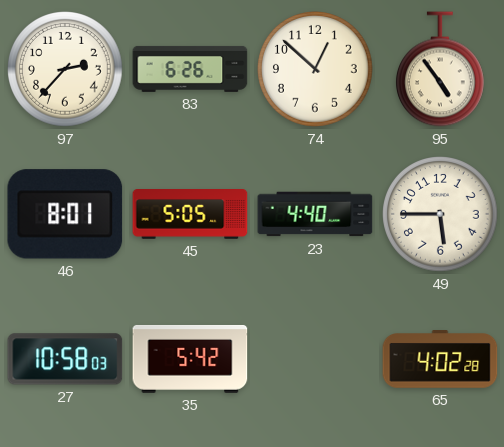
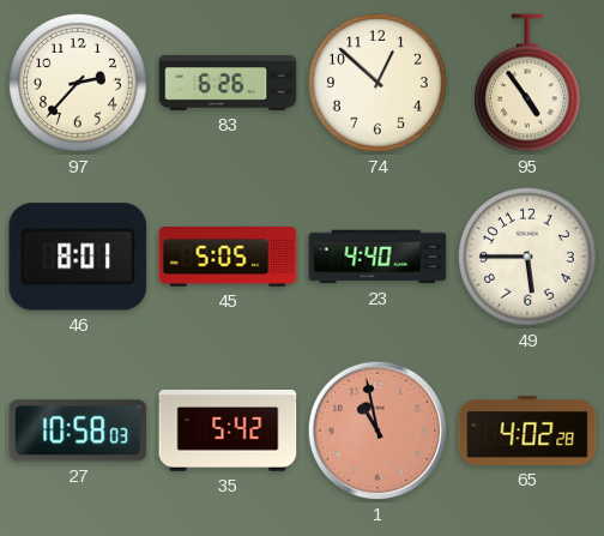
1: none -> 10:58
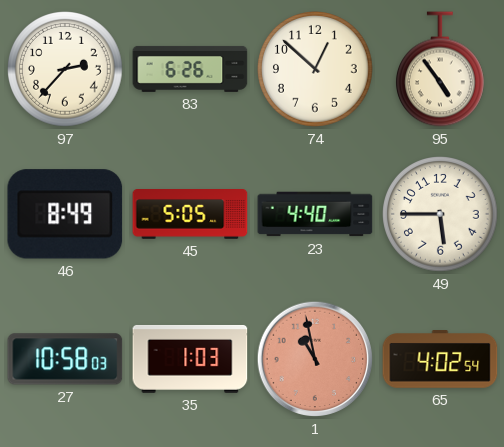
46: 8:01 -> 8:49
35: 5:42 -> 1:03
65: 4:02:28 -> 4:02:54
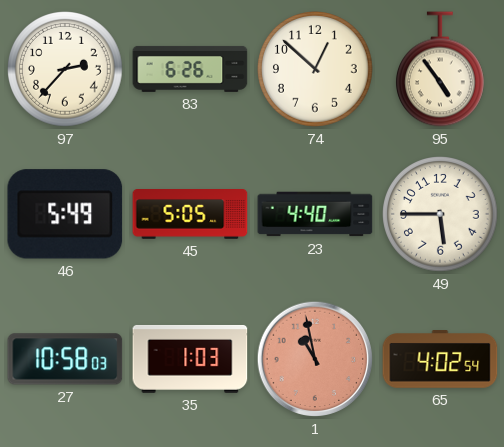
46: 8:49 -> 5:49
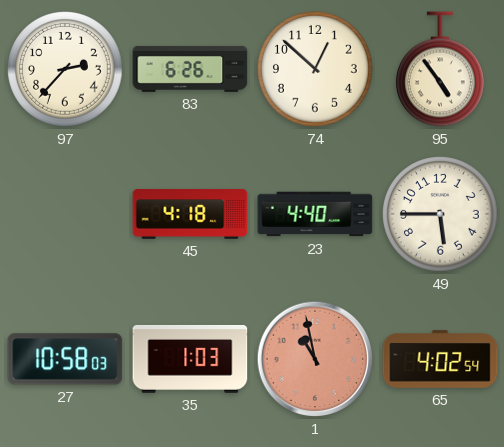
46: 5:49 -> none
45: 5:05 -> 4:18
